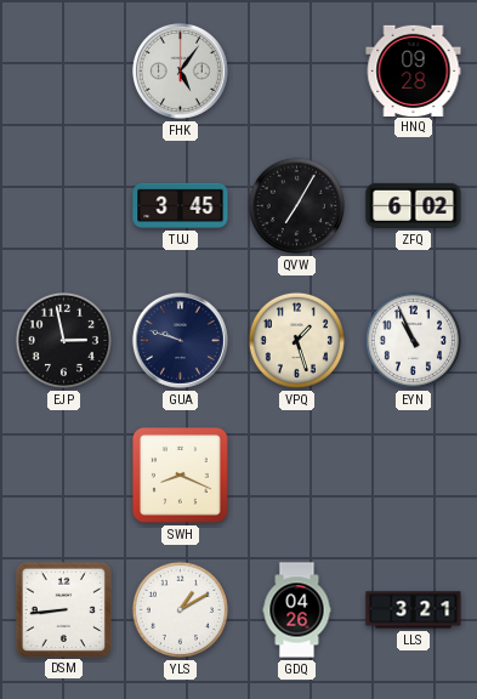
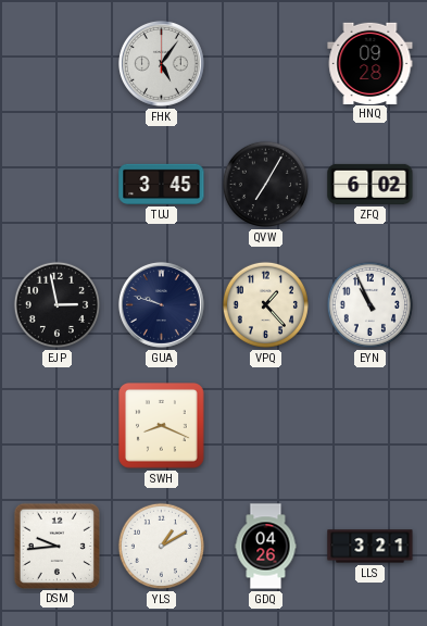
VPQ: 1:27 -> 1:23
DSM: 8:44 -> 9:44
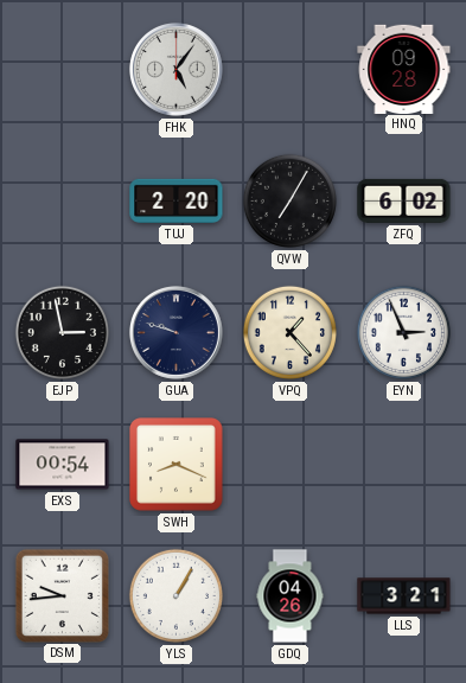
TUJ: 3:45 -> 2:20
EYN: 10:56 -> 2:56
EXS: none -> 00:54
YLS: 1:10 -> 1:05
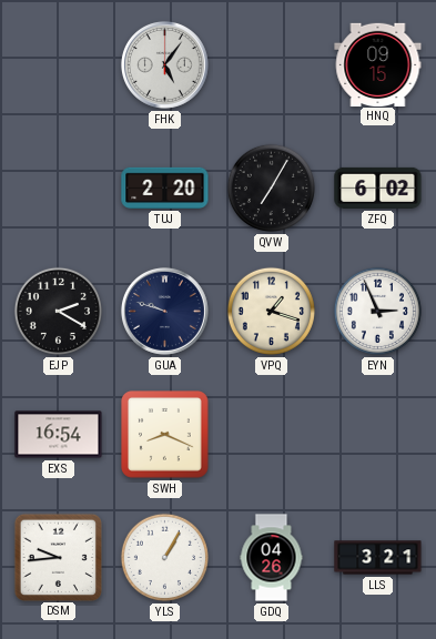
HNQ: 09:28 -> 09:15
EJP: 2:58 -> 2:20
VPQ: 1:23 -> 1:18
EXS: 00:54 -> 16:54
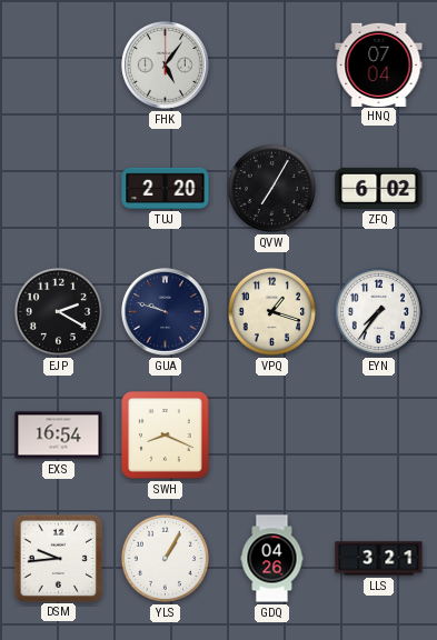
HNQ: 09:15 -> 07:04
EYN: 2:56 -> 7:36
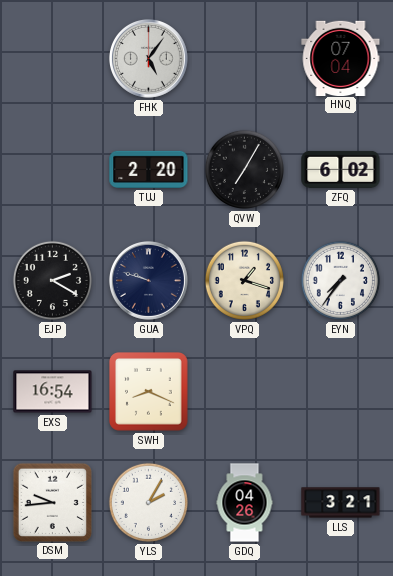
YLS: 1:05 -> 2:05
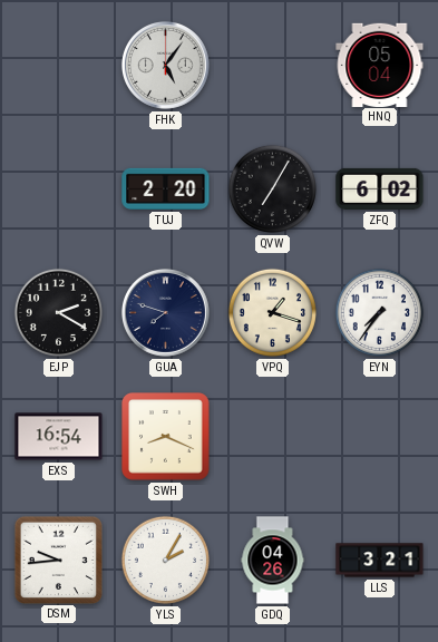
HNQ: 07:04 -> 05:04
GUA: 9:48 -> 7:48
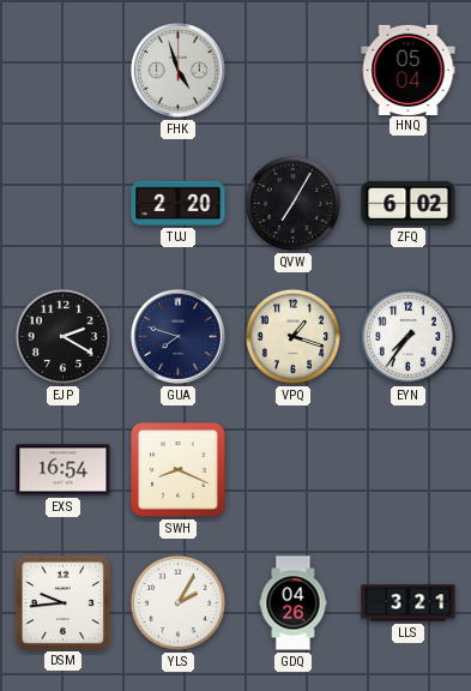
FHK: 5:06 -> 4:57
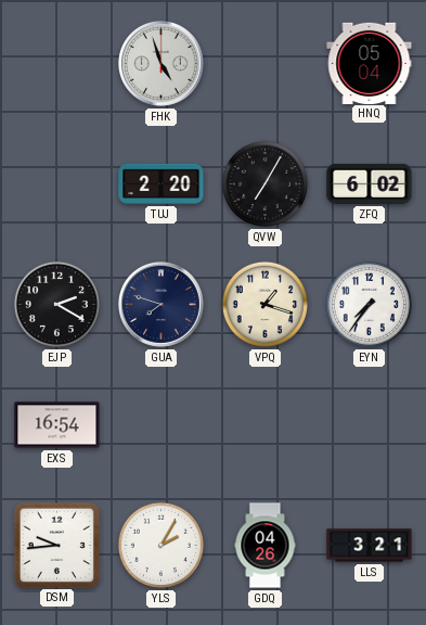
SWH: 8:19 -> none
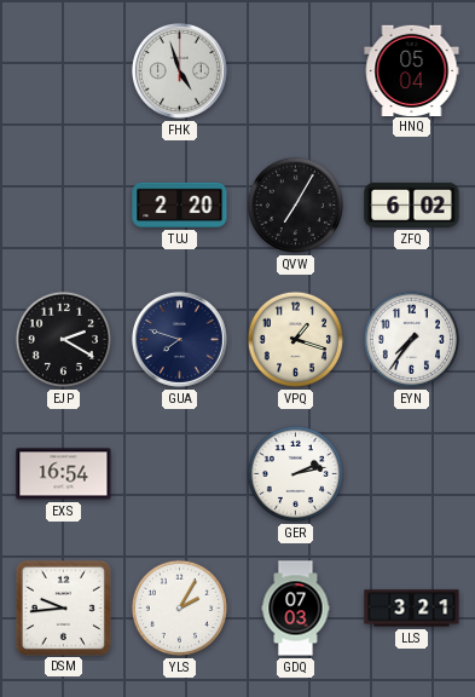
GER: none -> 2:13
GDQ: 04:26 -> 07:03
